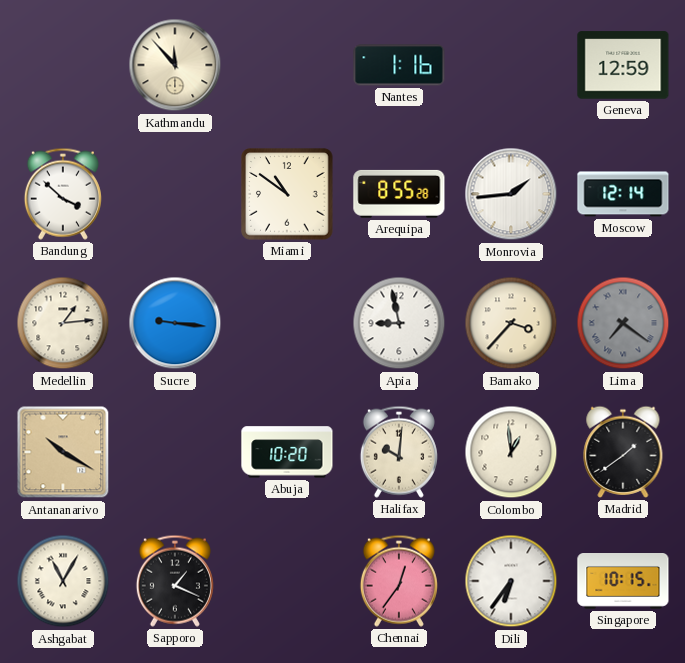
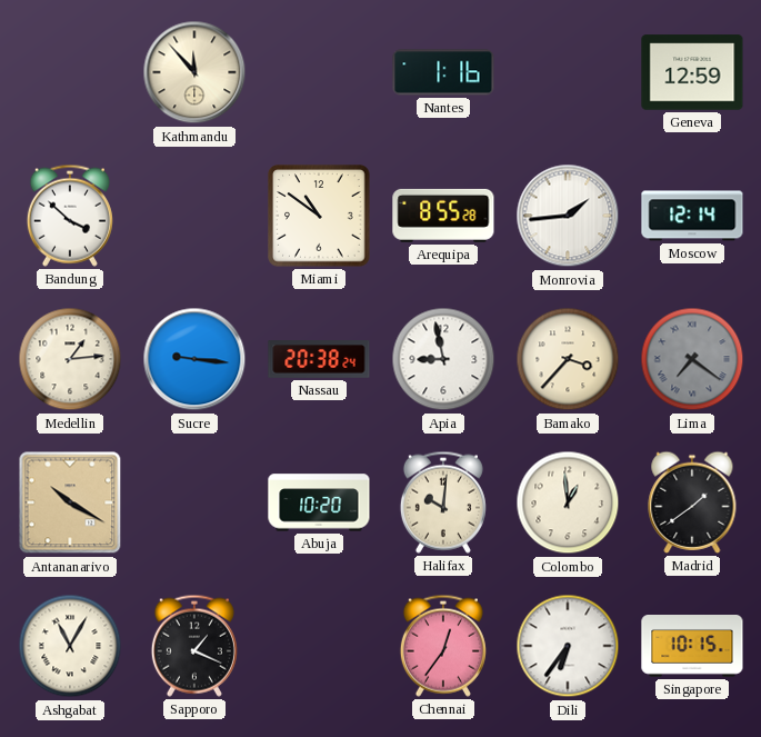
Nassau: none -> 20:38
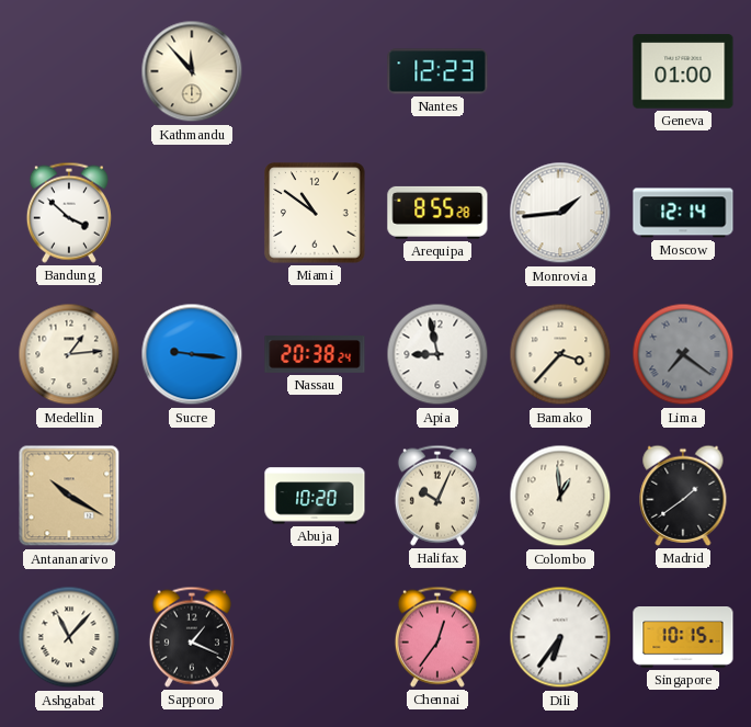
Nantes: 1:16 -> 12:23
Geneva: 12:59 -> 01:00
Halifax: 10:01 -> 10:04
Ashgabat: 11:05 -> 11:07
